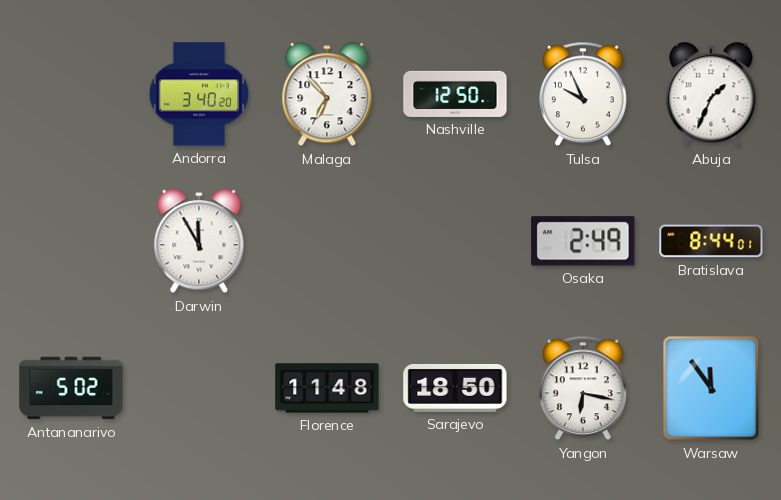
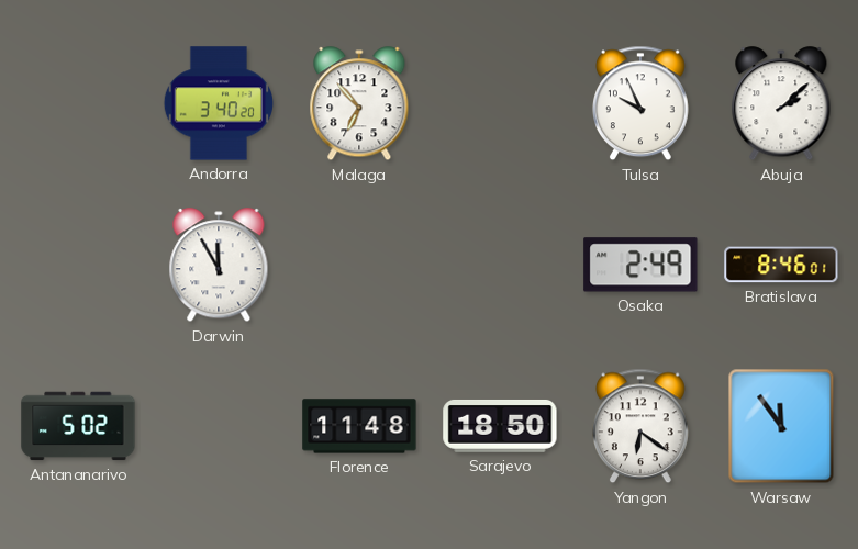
Nashville: 12:50 -> none
Abuja: 1:34 -> 2:08
Bratislava: 8:44 -> 8:46
Yangon: 6:17 -> 6:21
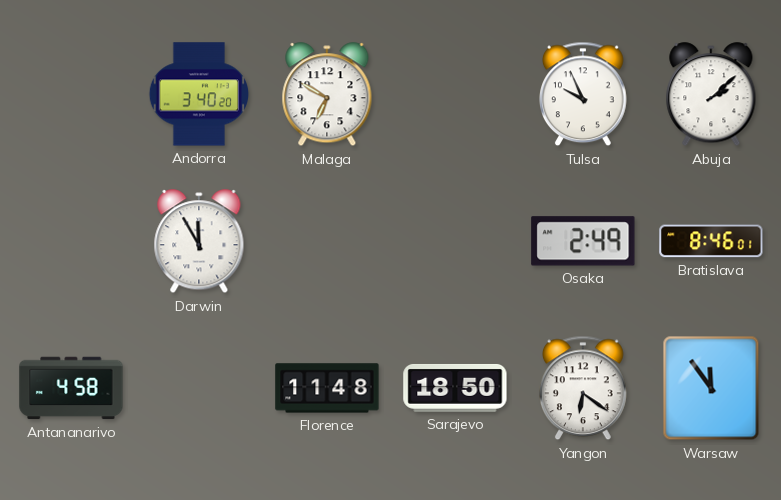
Malaga: 6:53 -> 6:50
Antananarivo: 5:02 -> 4:58
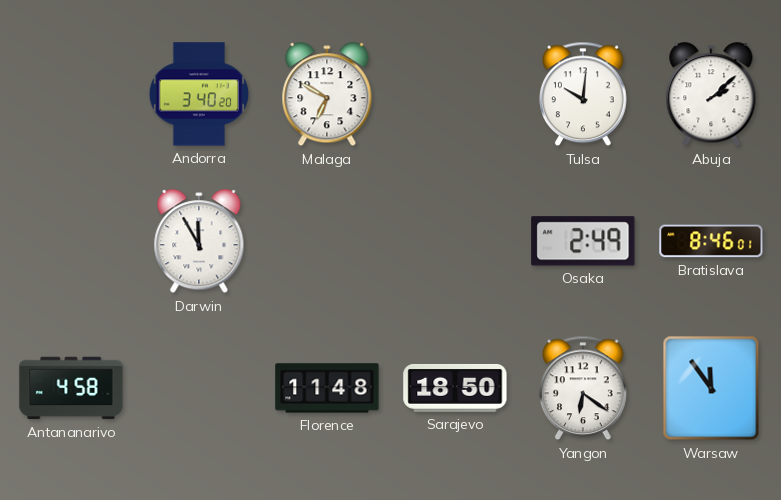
Tulsa: 9:56 -> 10:01
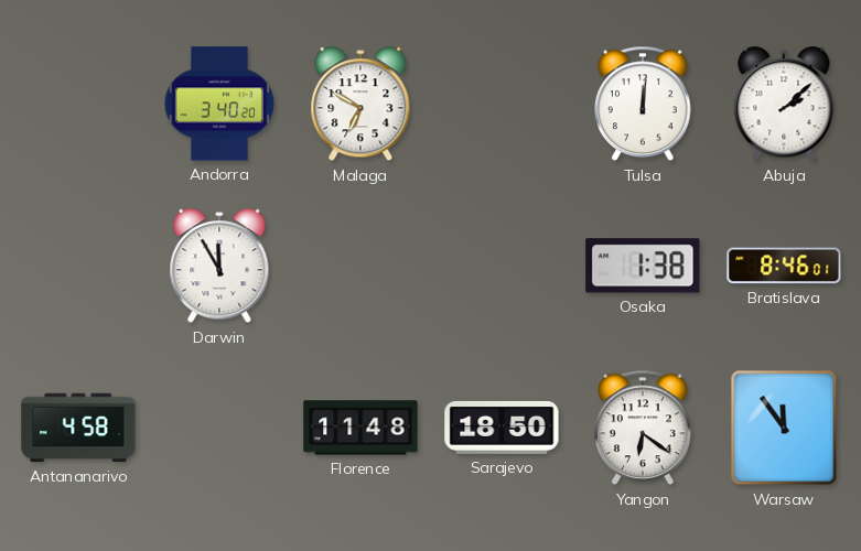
Tulsa: 10:01 -> 12:01
Osaka: 2:49 -> 1:38
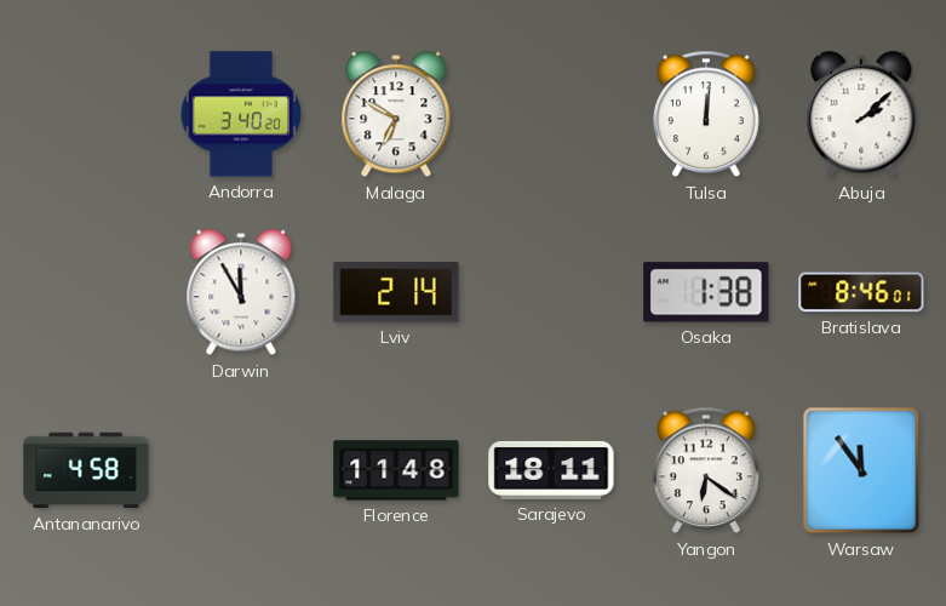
Lviv: none -> 2:14
Sarajevo: 18:50 -> 18:11
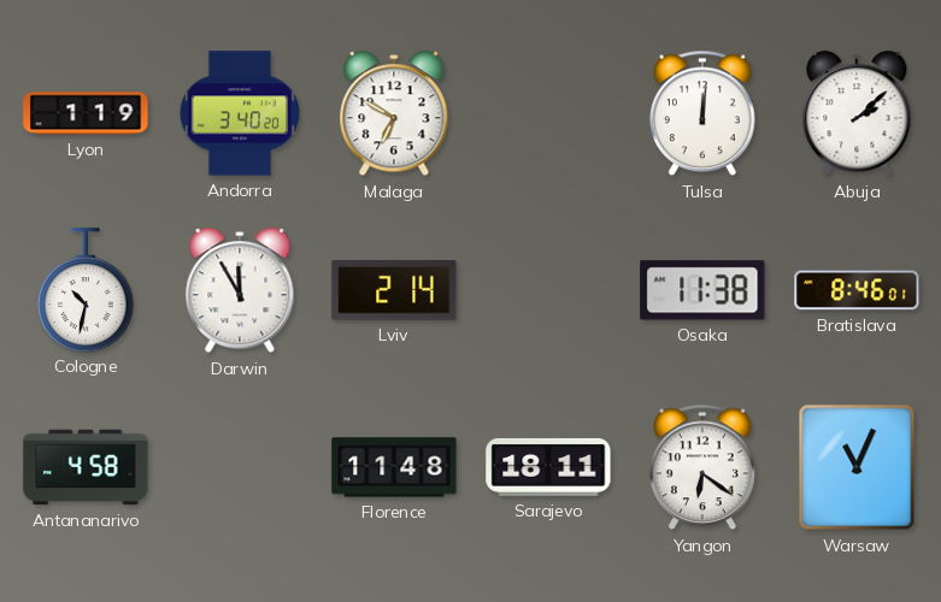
Lyon: none -> 1:19
Cologne: none -> 10:32
Osaka: 1:38 -> 11:38
Warsaw: 11:54 -> 11:04
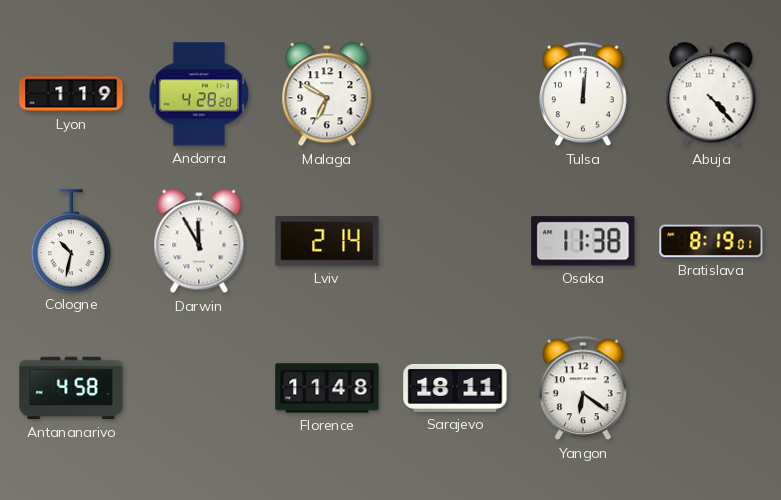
Andorra: 3:40 -> 4:28
Abuja: 2:08 -> 4:23
Bratislava: 8:46 -> 8:19
Warsaw: 11:04 -> none
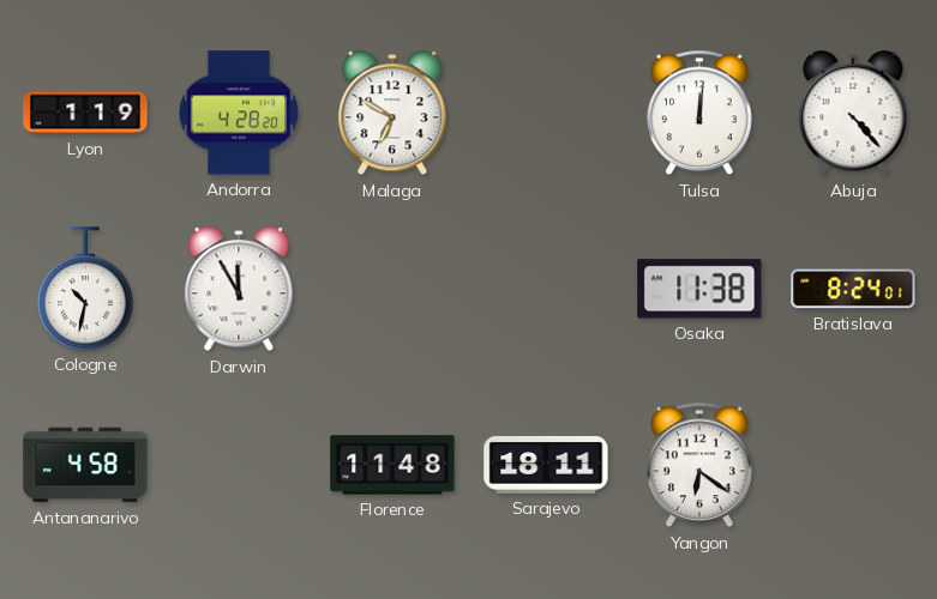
Lviv: 2:14 -> none
Bratislava: 8:19 -> 8:24
